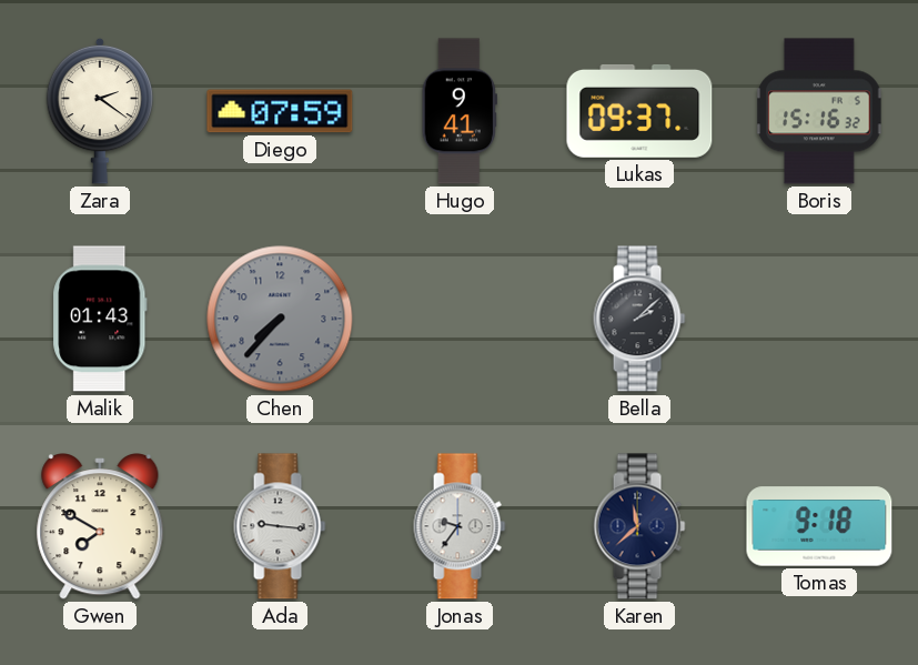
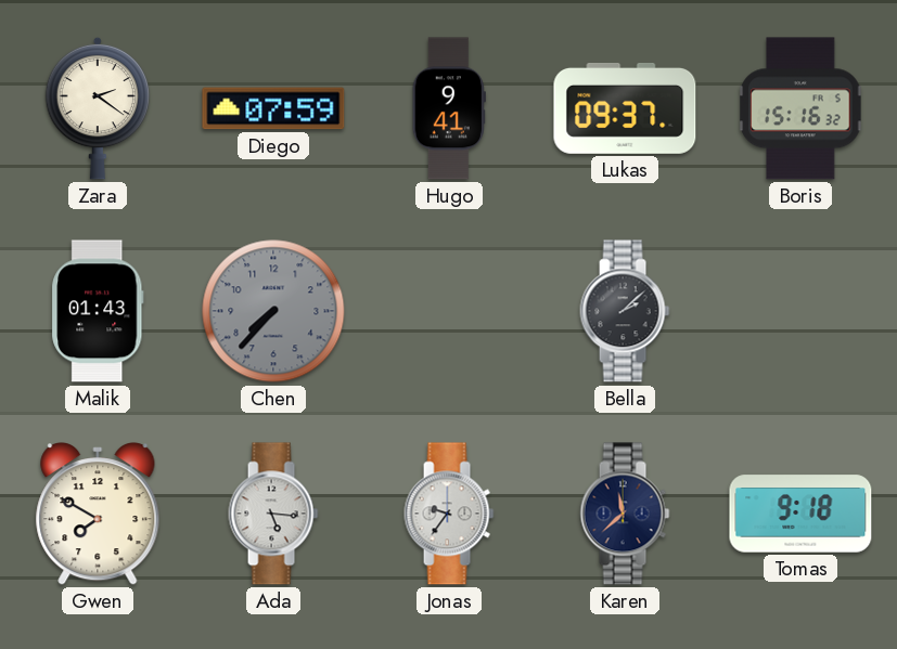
Ada: 9:16 -> 5:16
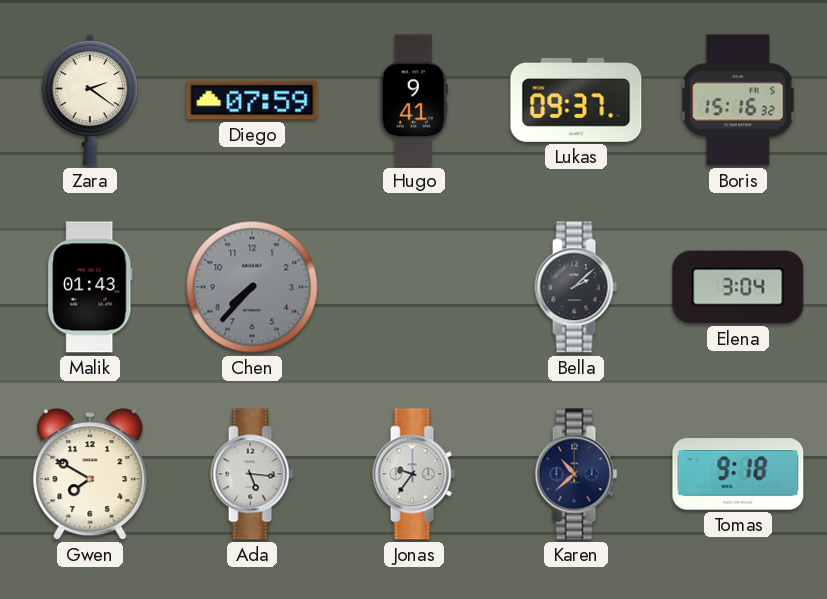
Elena: none -> 3:04
Karen: 11:38 -> 10:38
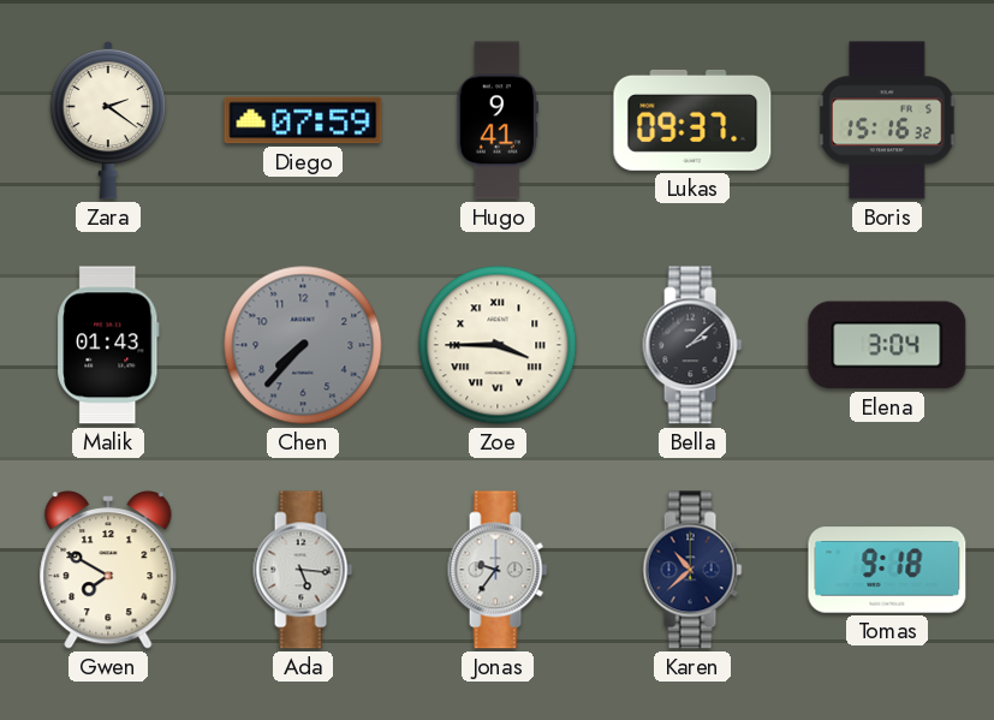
Zoe: none -> 3:45
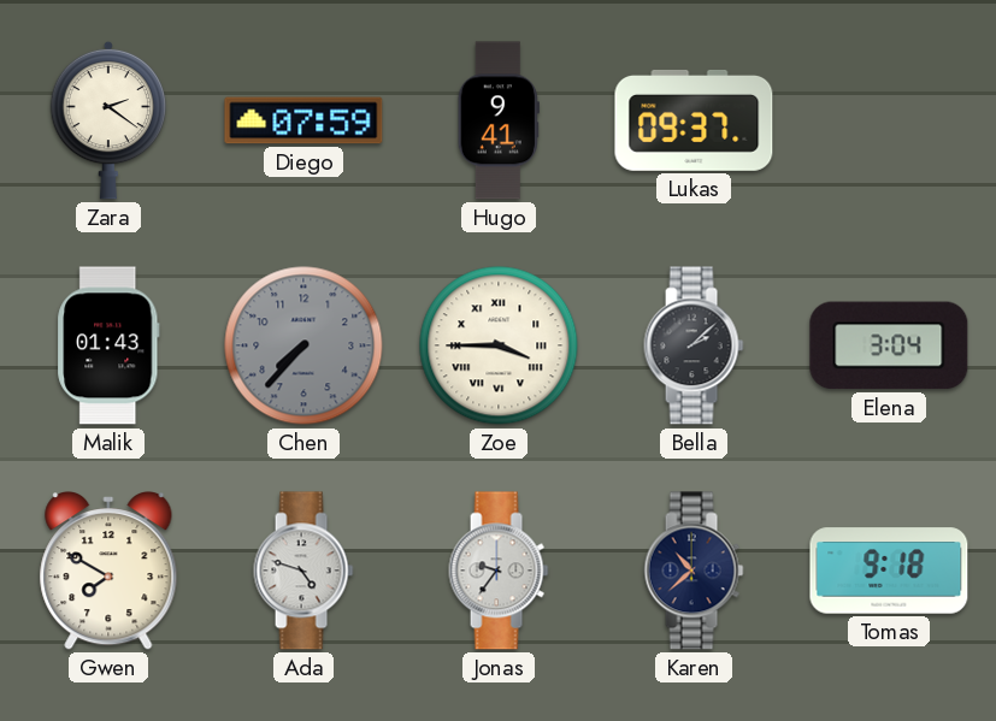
Boris: 15:16 -> none
Ada: 5:16 -> 4:48
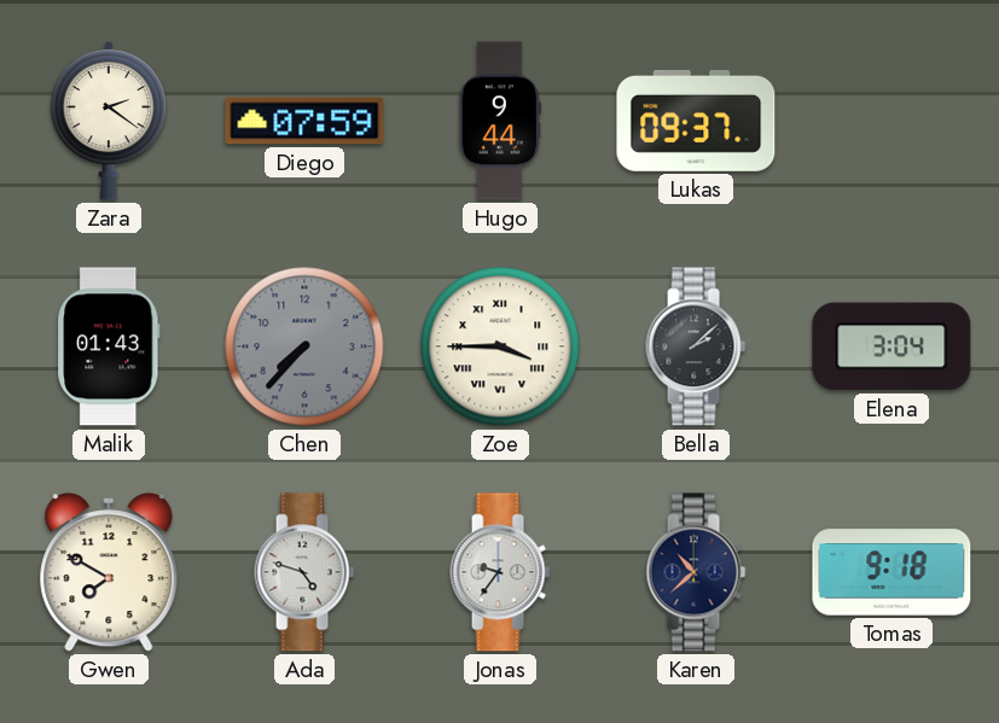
Hugo: 9:41 -> 9:44
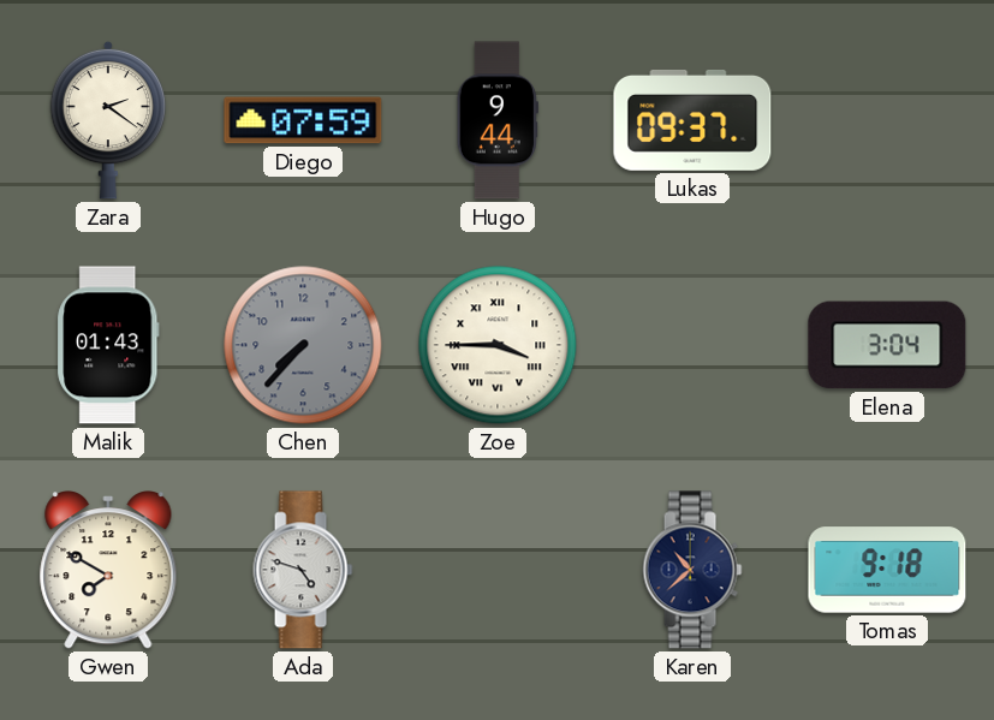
Bella: 2:08 -> none
Jonas: 9:36 -> none
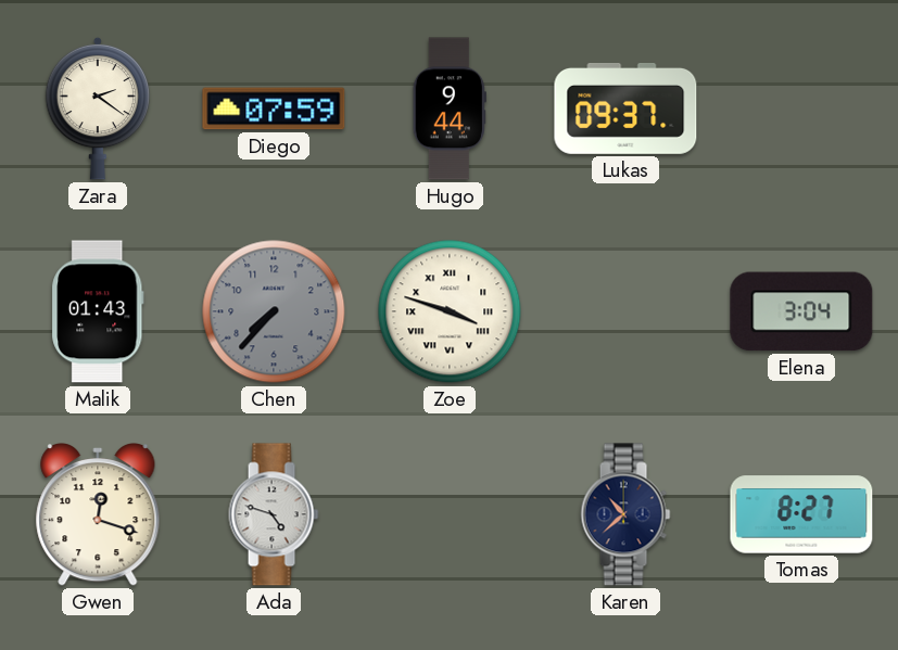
Zoe: 3:45 -> 3:48
Gwen: 7:50 -> 12:18
Tomas: 9:18 -> 8:27
